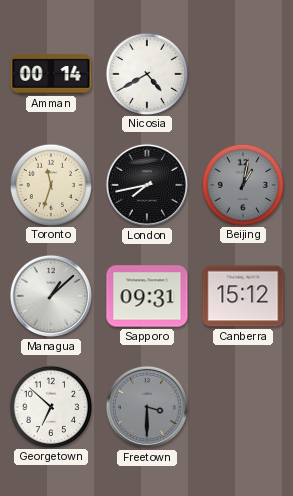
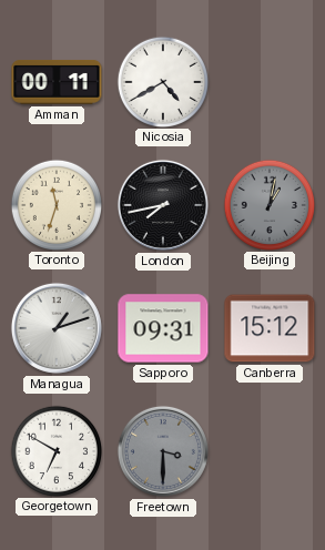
Amman: 00:14 -> 00:11
Managua: 1:08 -> 1:12
Georgetown: 6:52 -> 6:50
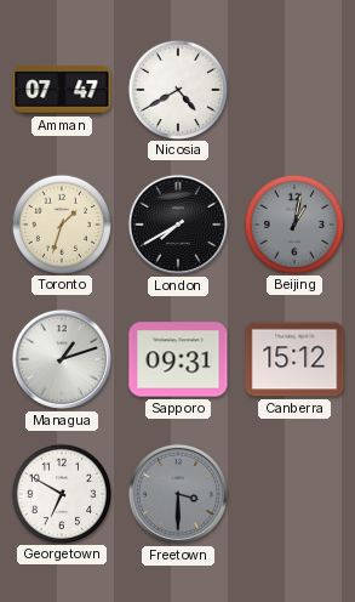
Amman: 00:11 -> 07:47
Toronto: 11:33 -> 1:33
London: 7:43 -> 7:40
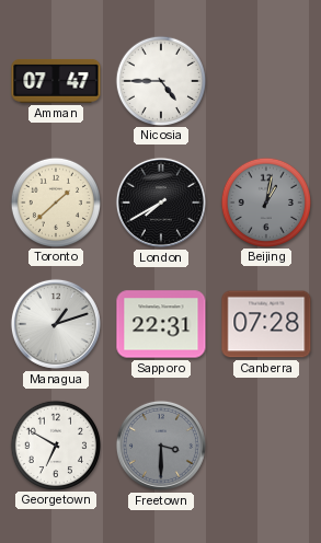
Nicosia: 4:40 -> 4:45
Toronto: 1:33 -> 1:38
Sapporo: 09:31 -> 22:31
Canberra: 15:12 -> 07:28
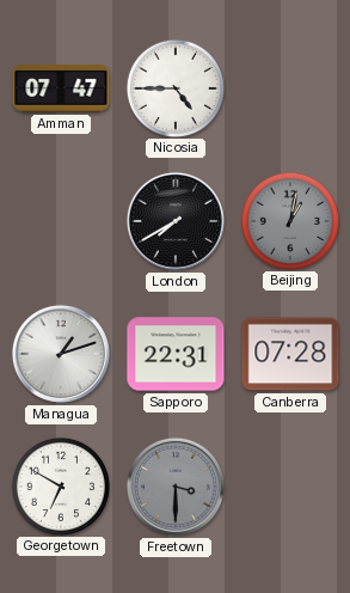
Toronto: 1:38 -> none
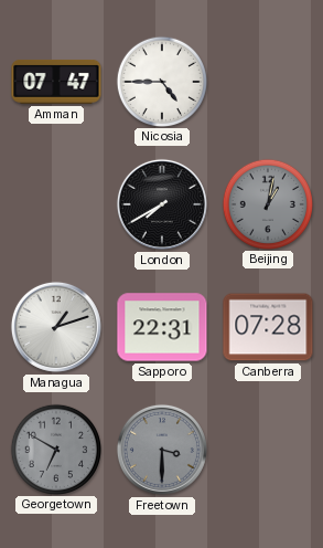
Georgetown dial: white -> grey
